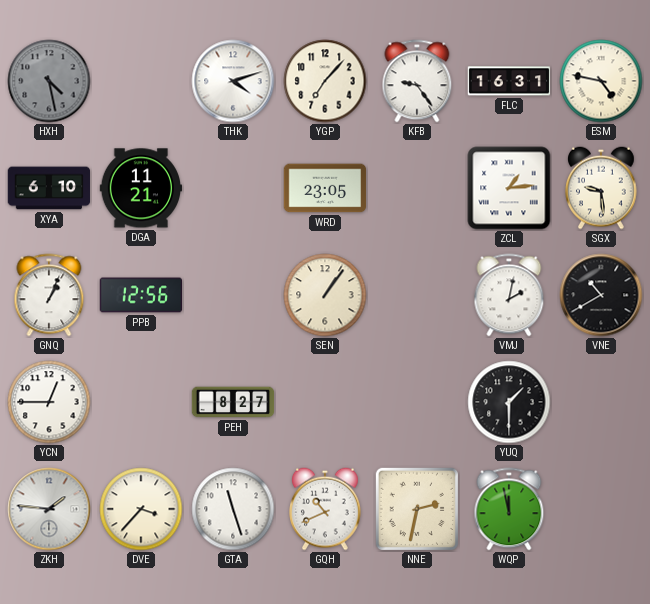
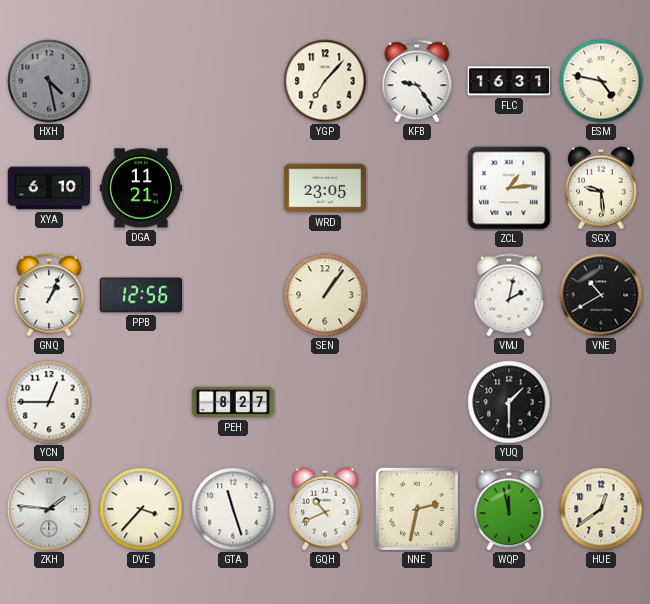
THK: 4:12 -> none
HUE: none -> 12:39
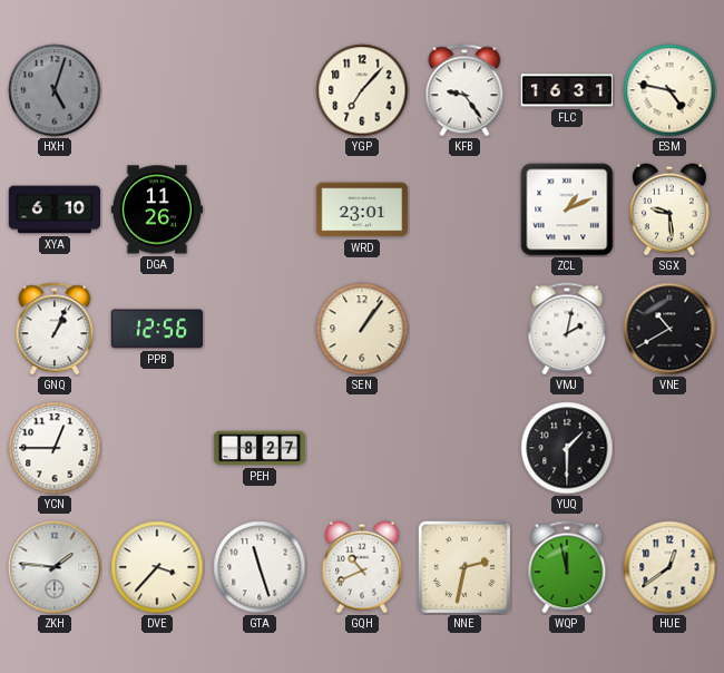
HXH: 4:28 -> 5:03
DGA: 11:21 -> 11:26
WRD: 23:05 -> 23:01
ZCL: 1:14 -> 1:11
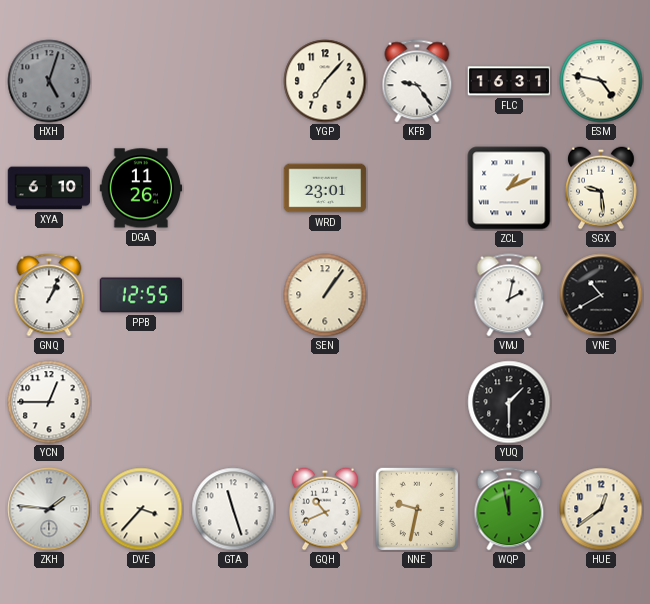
PPB: 12:56 -> 12:55
PEH: 8:27 -> none
NNE: 2:32 -> 9:32
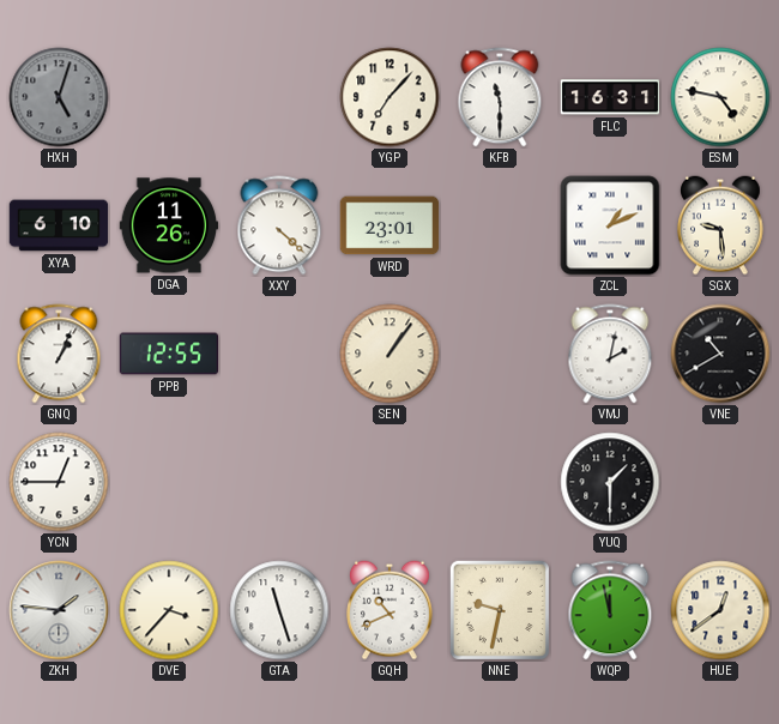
KFB: 9:24 -> 11:30
XXY: none -> 4:22
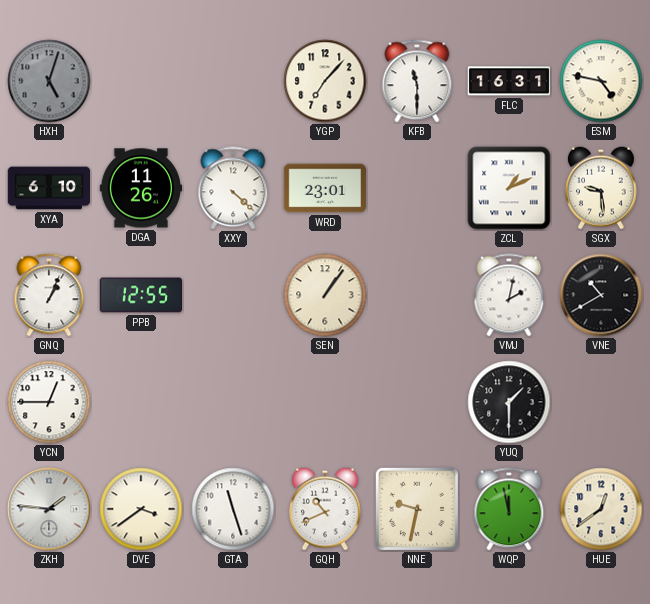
DVE: 3:37 -> 3:39
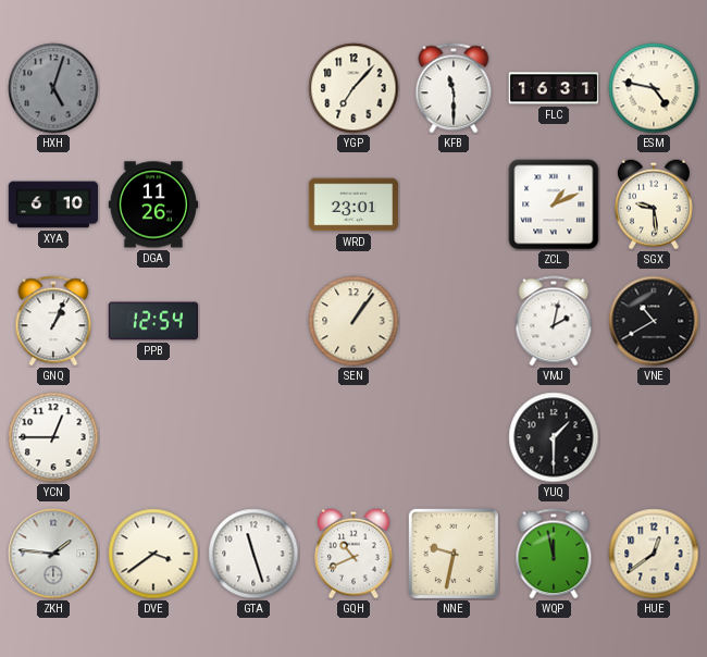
XXY: 4:22 -> none
PPB: 12:55 -> 12:54
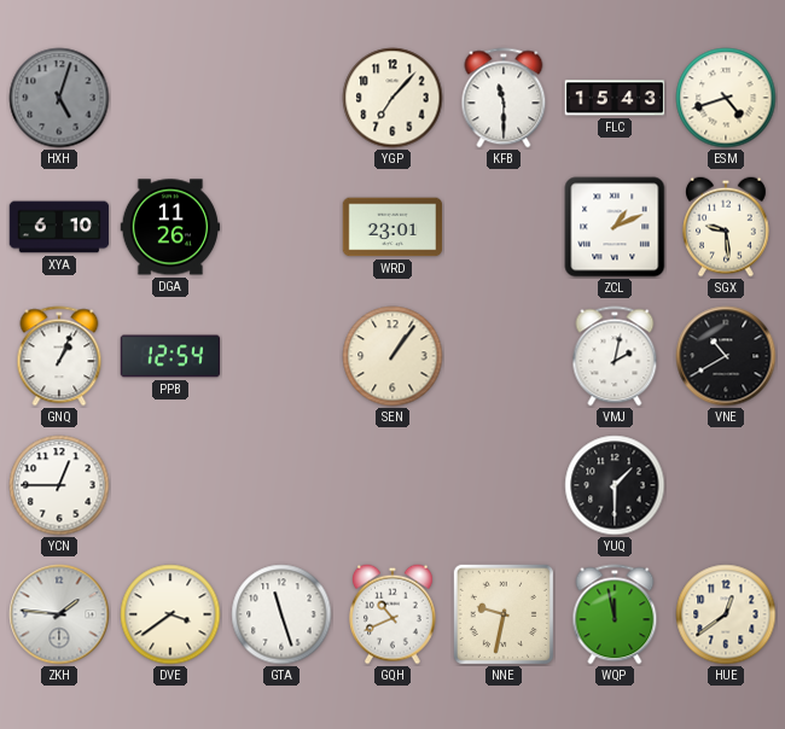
FLC: 16:31 -> 15:43
ESM: 4:47 -> 4:42
